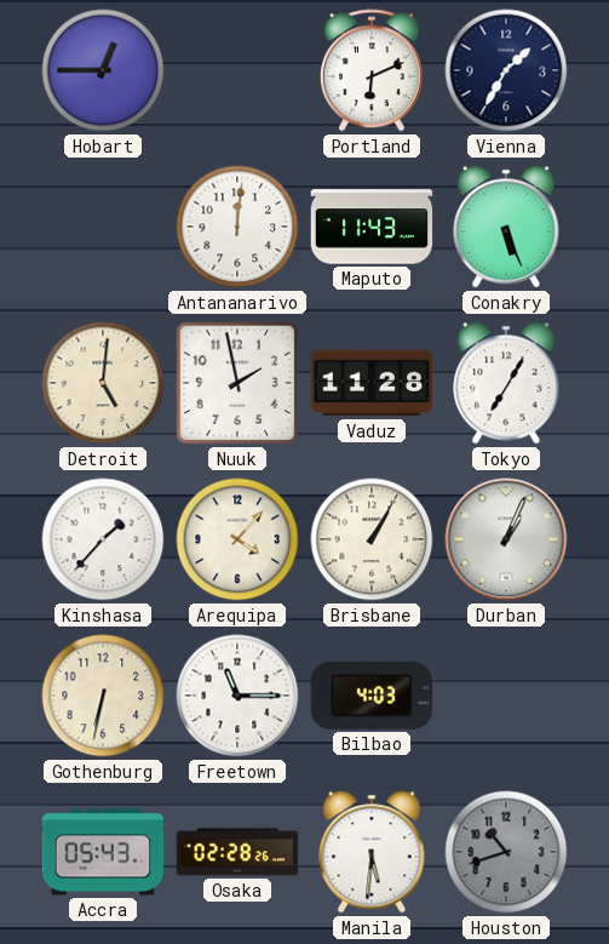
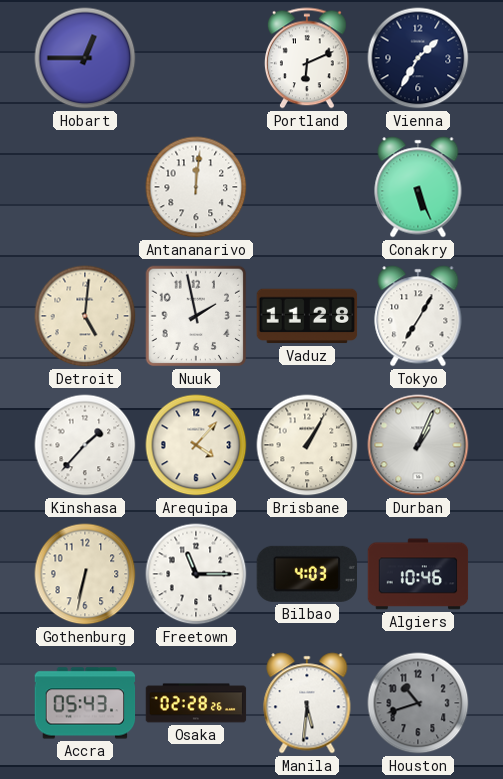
Maputo: 11:43 -> none
Algiers: none -> 10:46
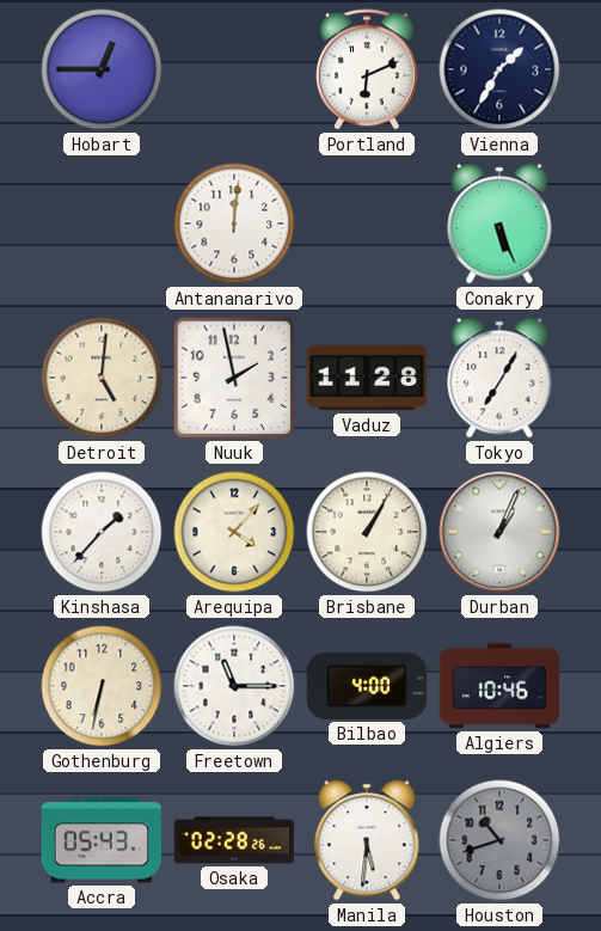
Bilbao: 4:03 -> 4:00
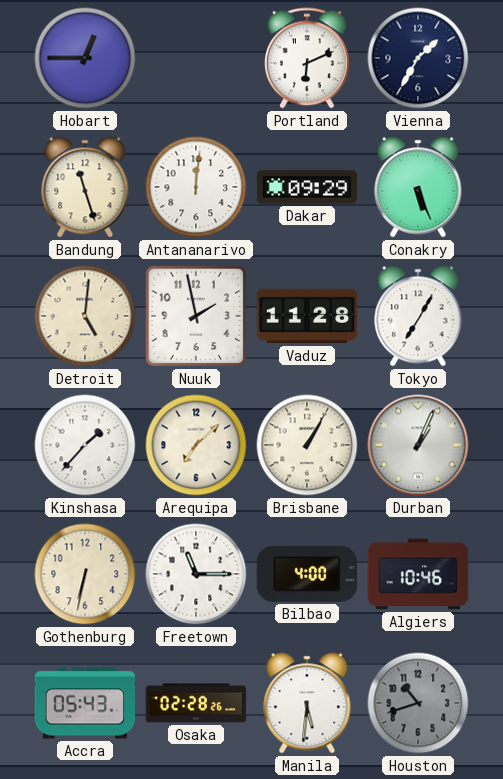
Bandung: none -> 11:27
Dakar: none -> 09:29
Arequipa: 4:07 -> 7:08
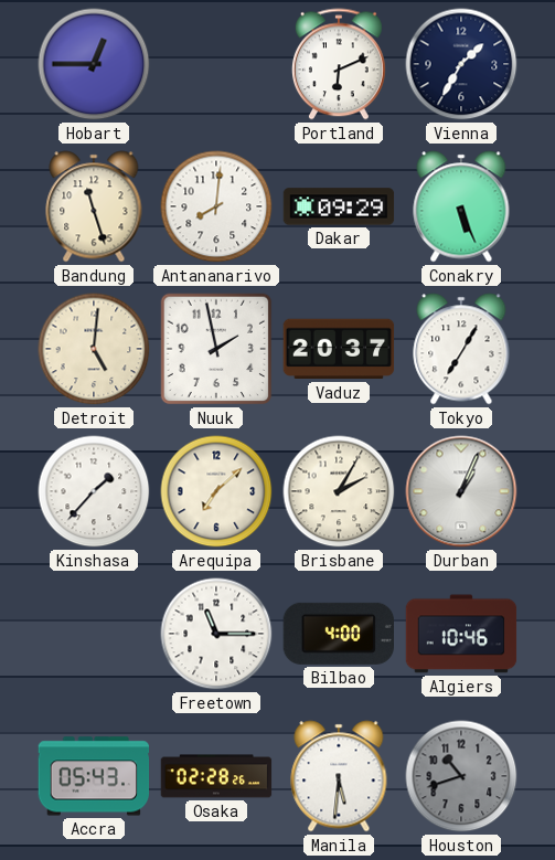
Antananarivo: 12:01 -> 8:01
Vaduz: 11:28 -> 20:37
Brisbane: 1:05 -> 2:05
Gothenburg: 6:32 -> none
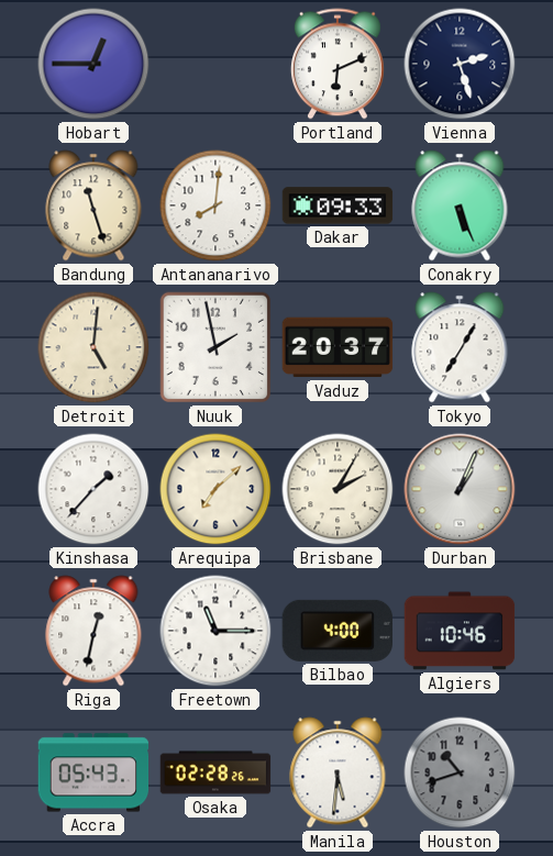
Vienna: 1:35 -> 2:27
Dakar: 09:29 -> 09:33
Riga: none -> 12:32
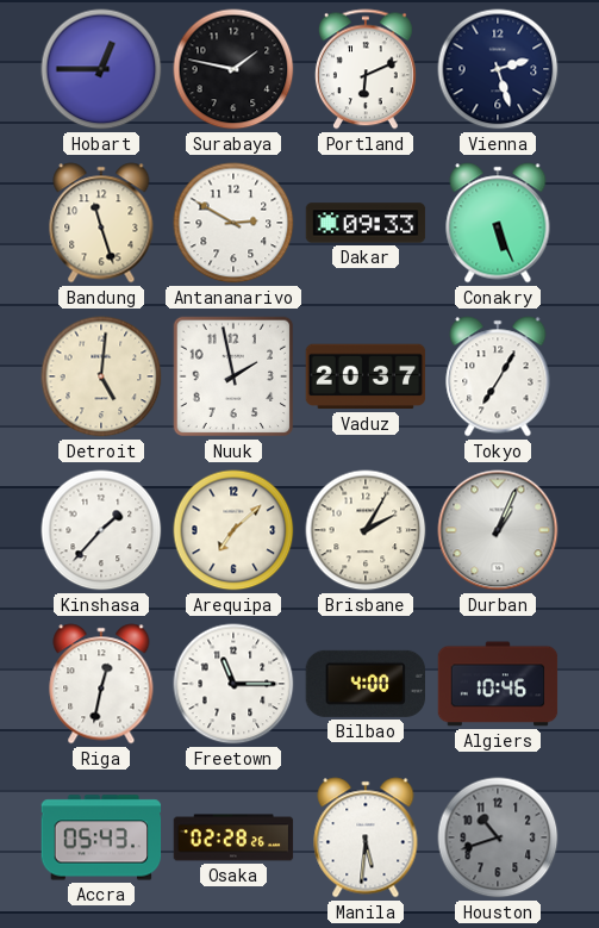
Surabaya: none -> 1:47
Antananarivo: 8:01 -> 2:50
